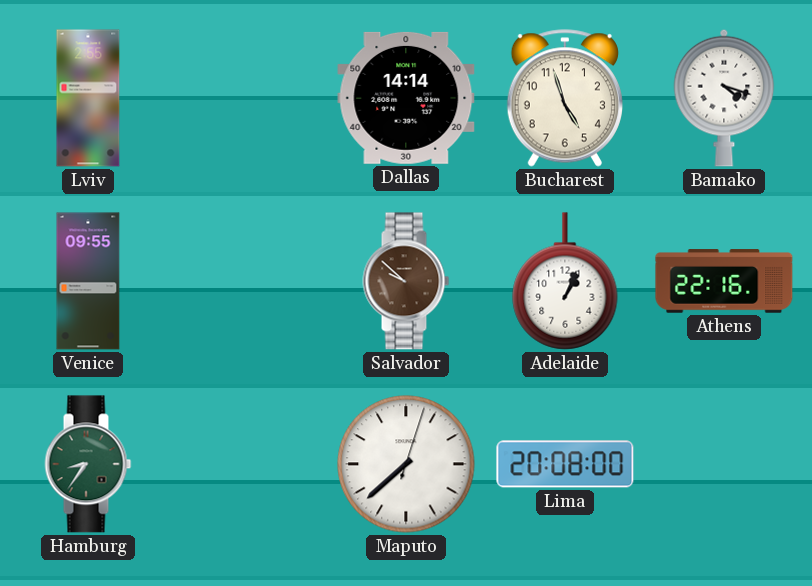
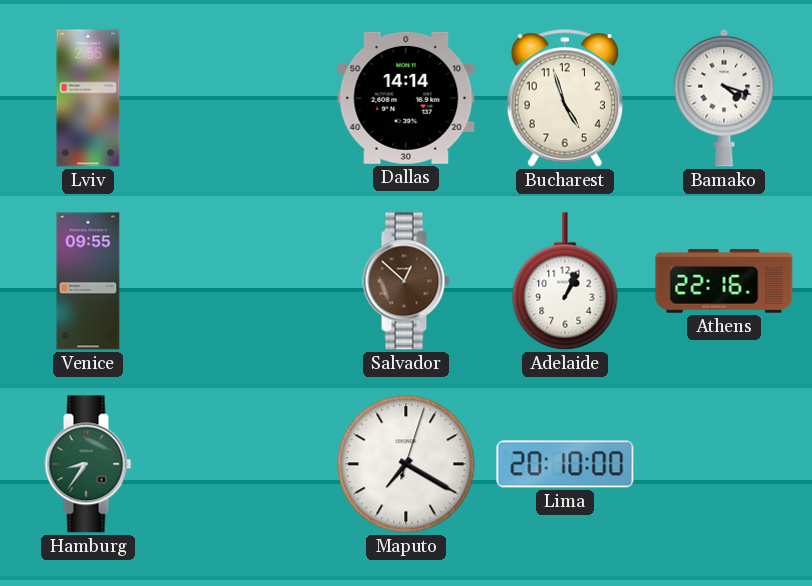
Salvador: 9:52 -> 12:52
Maputo: 7:38 -> 7:20
Lima: 20:08 -> 20:10
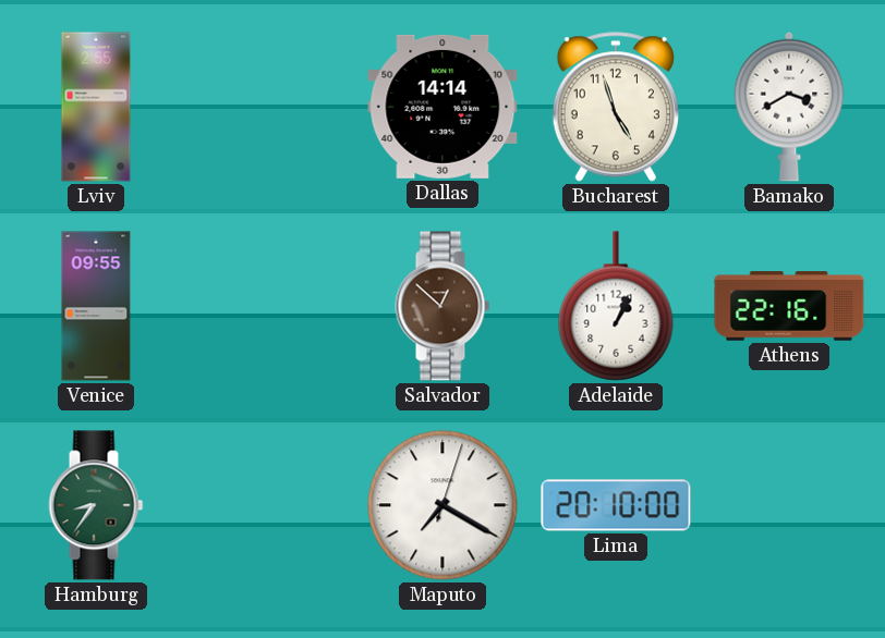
Bamako: 4:18 -> 3:40
